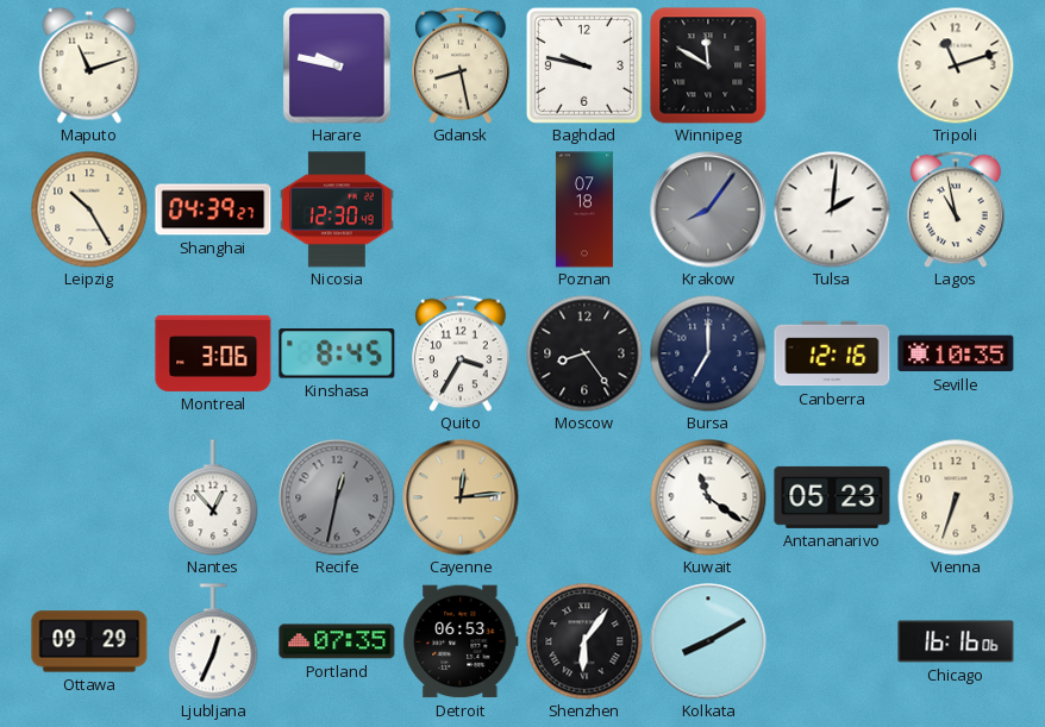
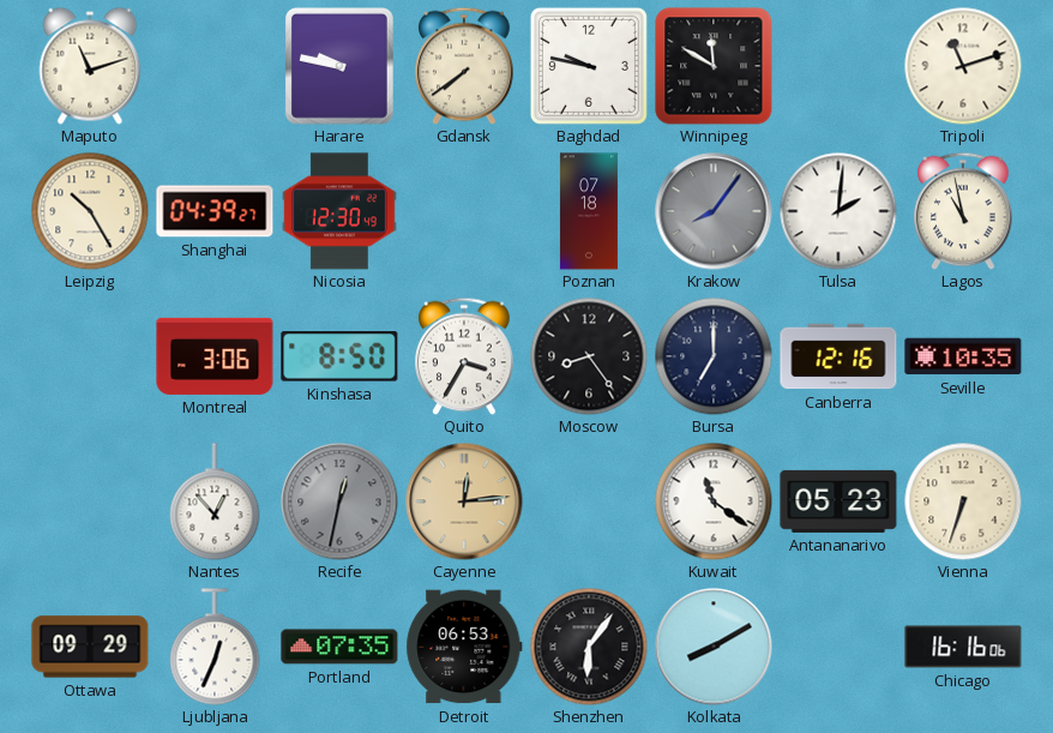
Gdansk: 8:28 -> 7:39
Kinshasa: 8:45 -> 8:50
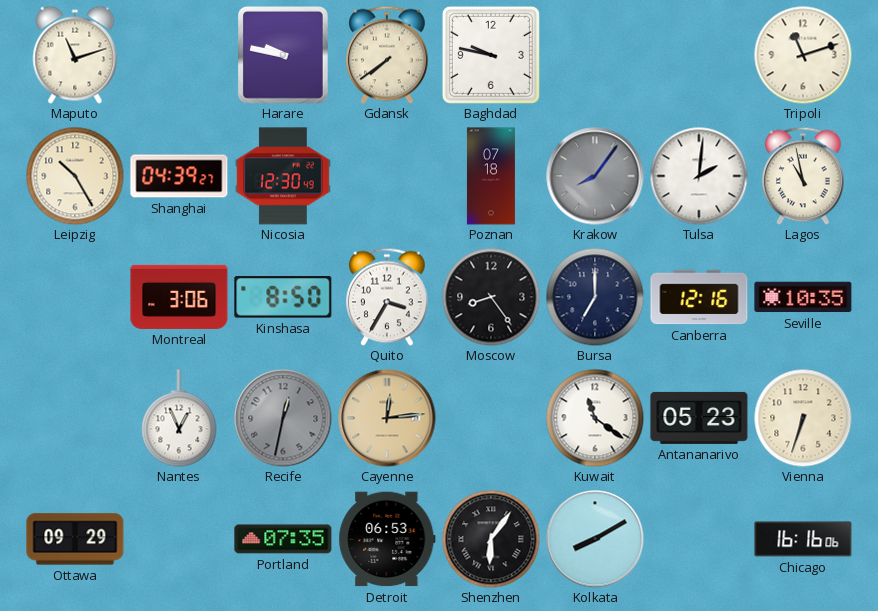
Winnipeg: 11:50 -> none
Nantes: 12:53 -> 12:56
Ljubljana: 12:34 -> none
